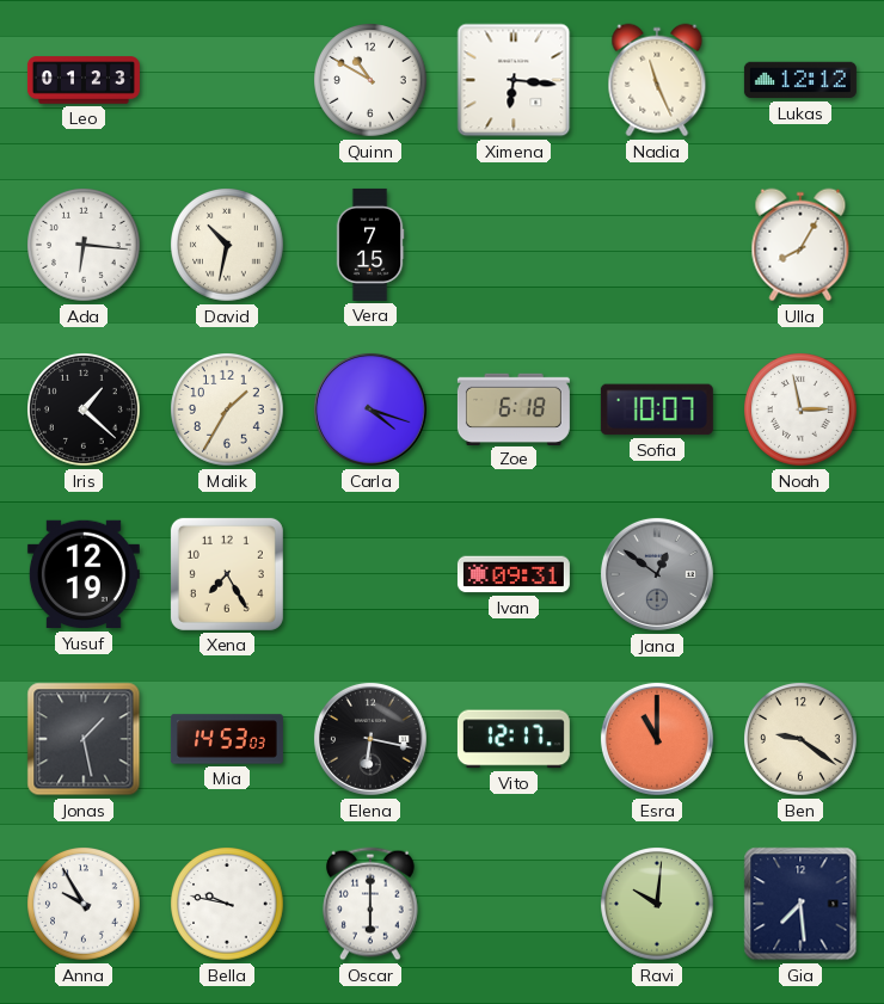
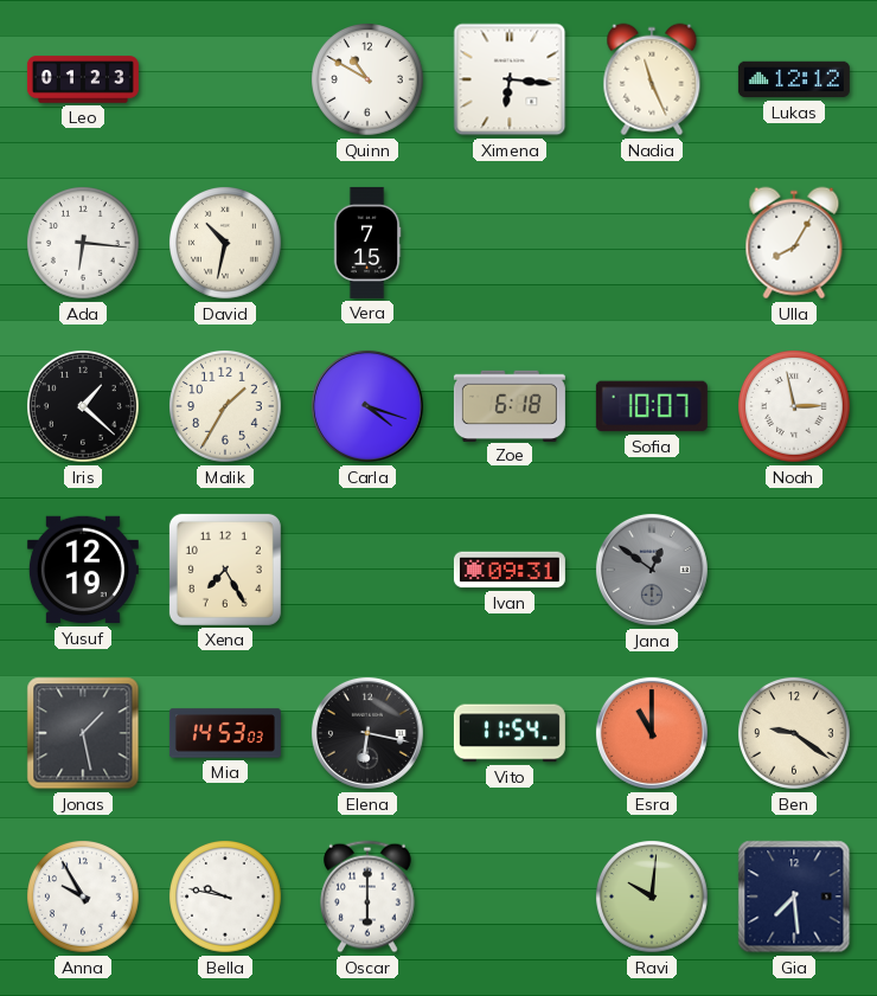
Vito: 12:17 -> 11:54
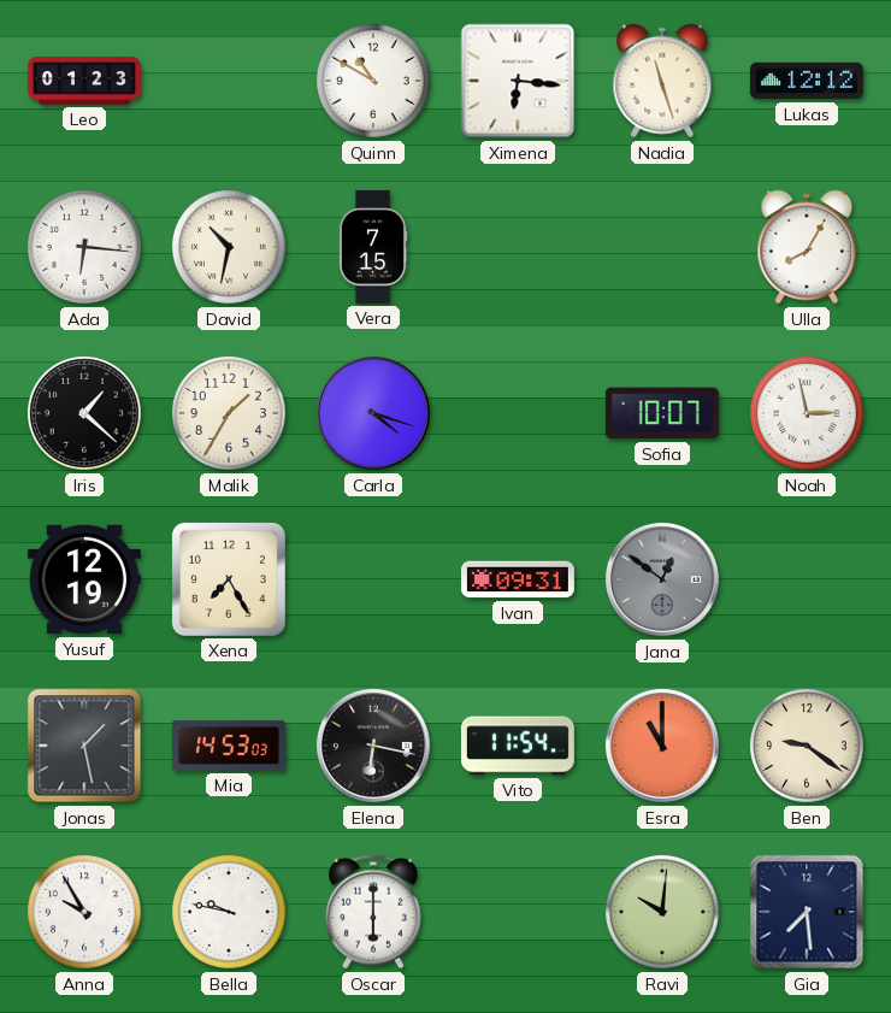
Nadia: 11:26 -> 11:27
Zoe: 6:18 -> none
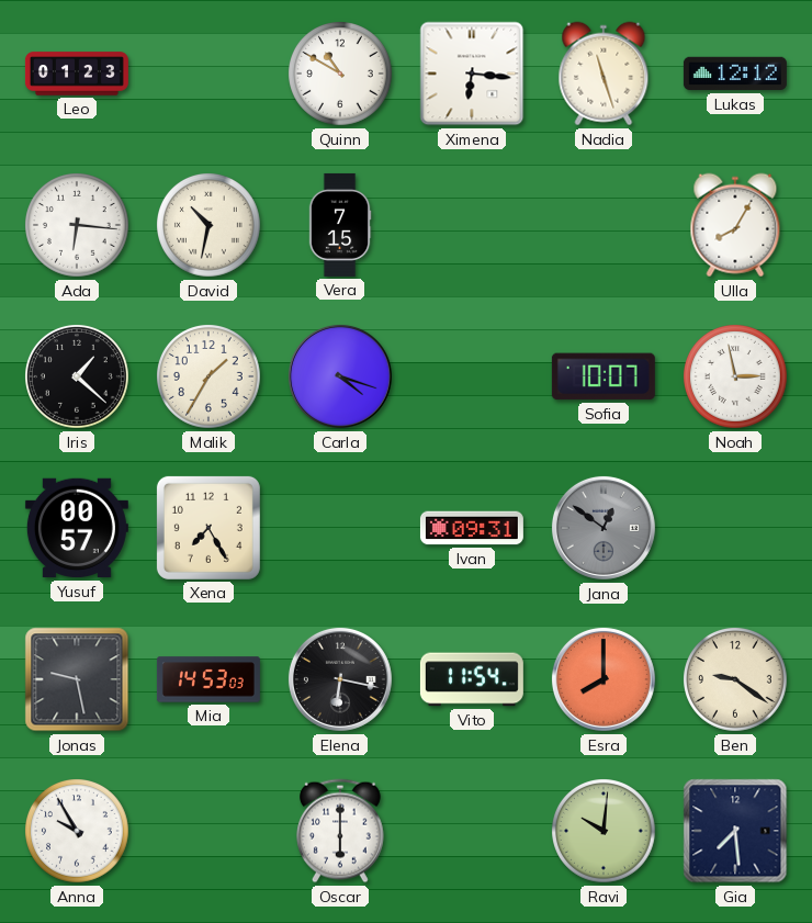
Yusuf: 12:19 -> 00:57
Jonas: 1:28 -> 9:28
Esra: 11:00 -> 8:00
Bella: 9:47 -> none
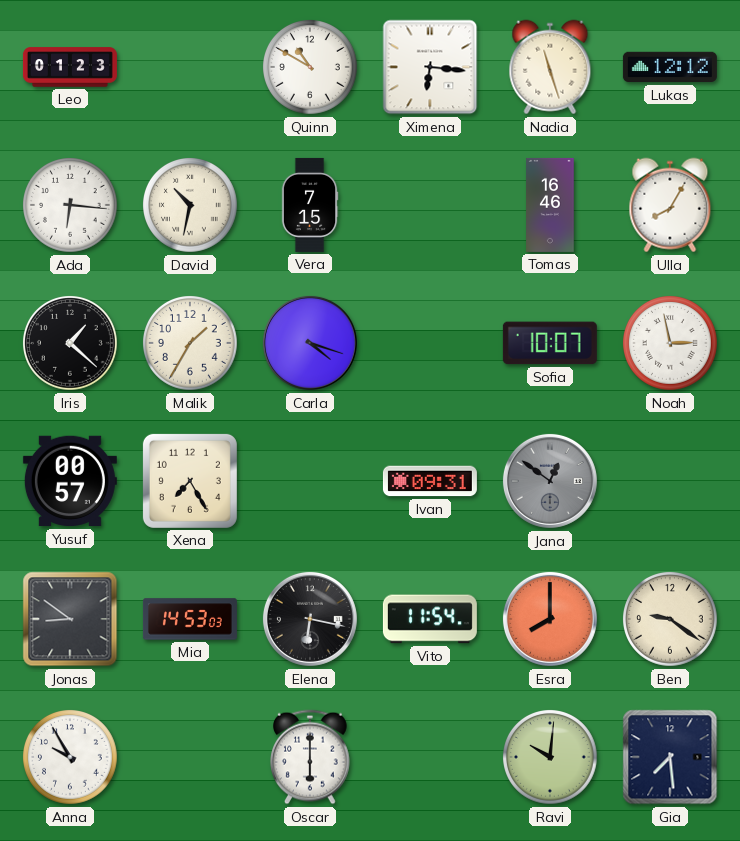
Tomas: none -> 16:46
Jonas: 9:28 -> 8:51
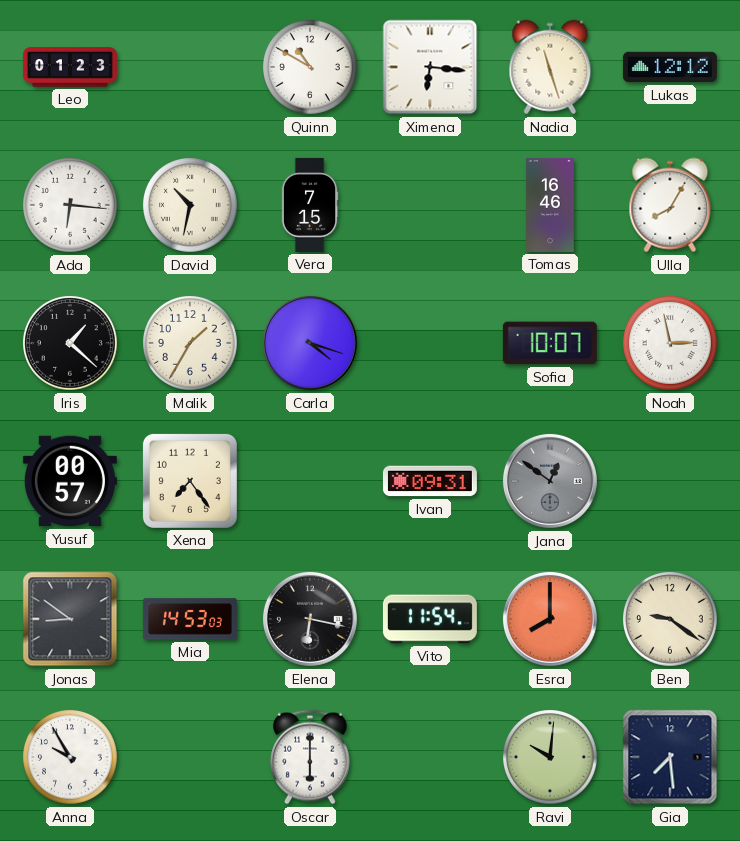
Xena: 7:25 -> 7:24
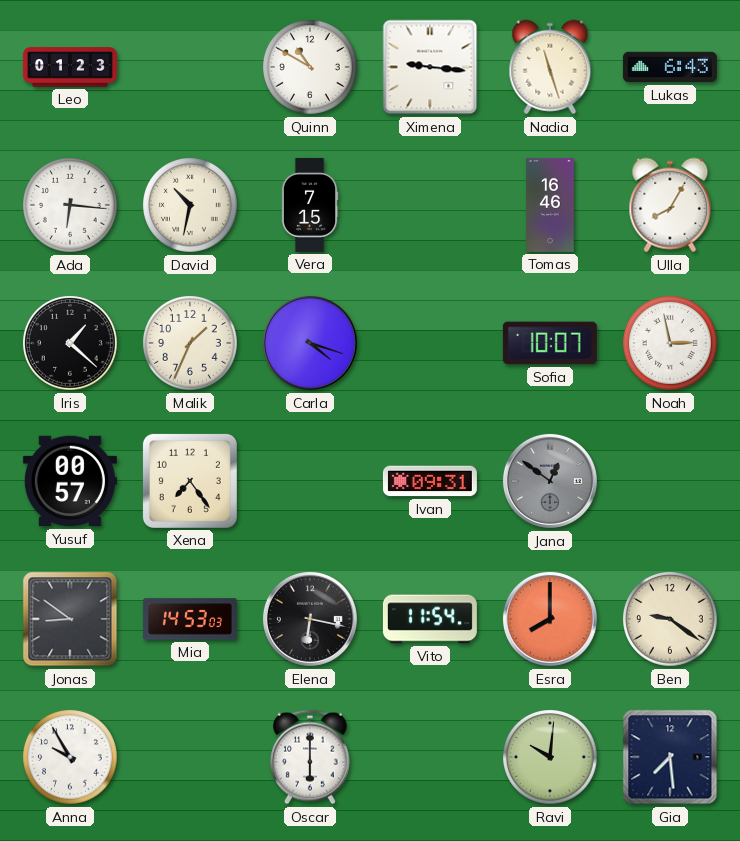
Ximena: 6:16 -> 9:16
Lukas: 12:12 -> 6:43
Malik: 1:35 -> 1:34
